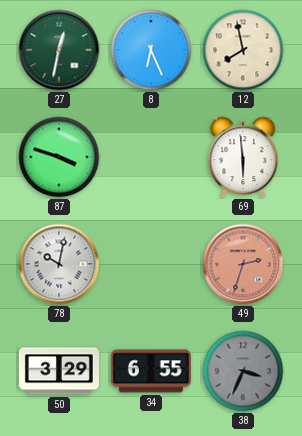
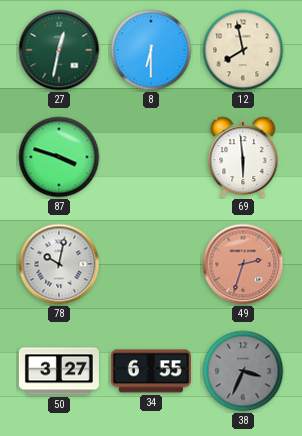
8: 6:26 -> 6:30
50: 3:29 -> 3:27
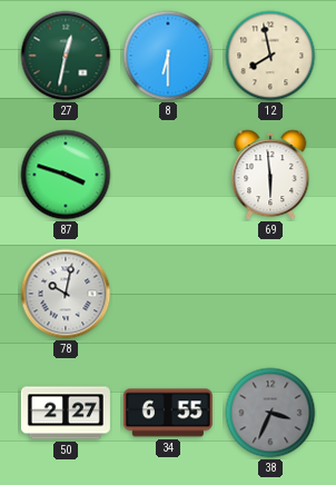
49: 2:33 -> none
50: 3:27 -> 2:27
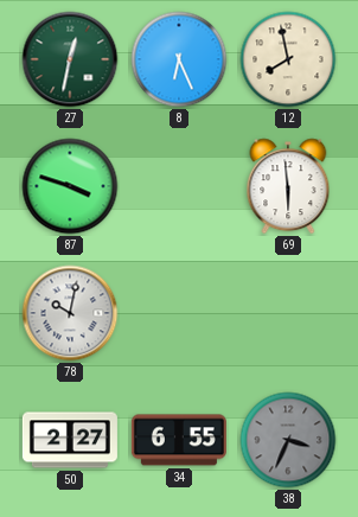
8: 6:30 -> 6:26
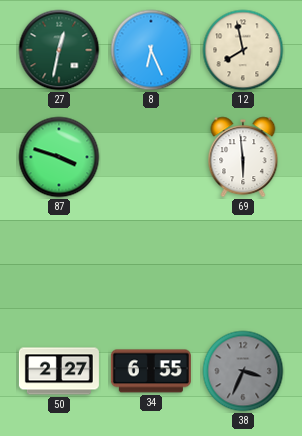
78: 10:02 -> none
